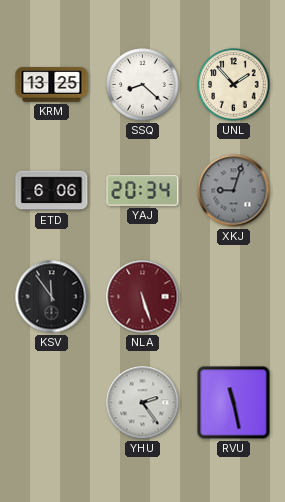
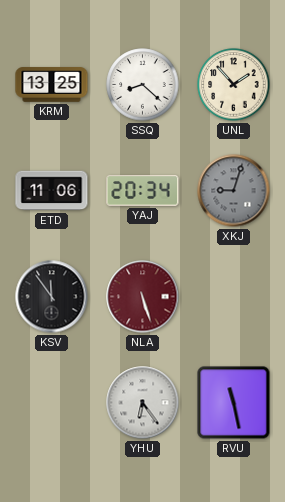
ETD: 6:06 -> 11:06
YHU: 2:24 -> 6:24
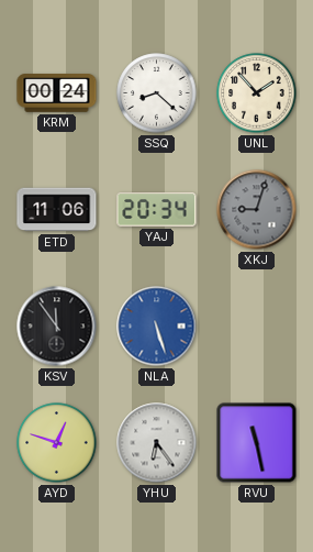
KRM: 13:25 -> 00:24
NLA dial: burgundy -> blue
AYD: none -> 12:48
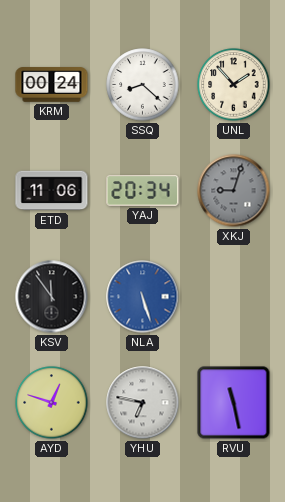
YHU: 6:24 -> 6:47
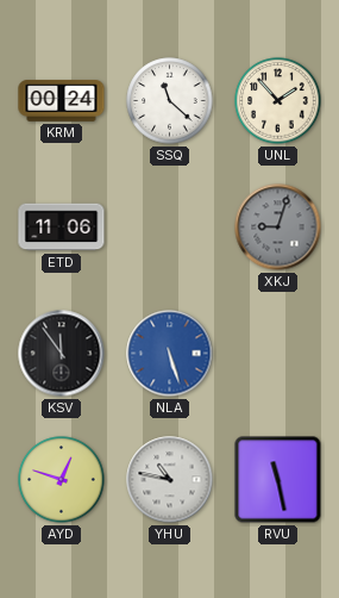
SSQ: 8:22 -> 11:22
YAJ: 20:34 -> none
YHU: 6:47 -> 10:47
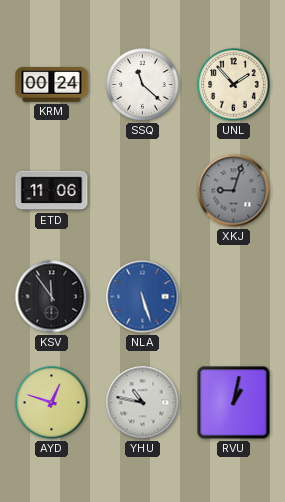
RVU: 11:28 -> 1:02
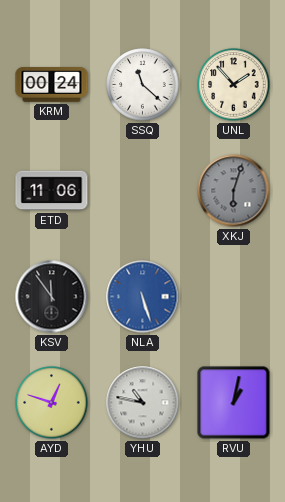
XKJ: 9:03 -> 6:03
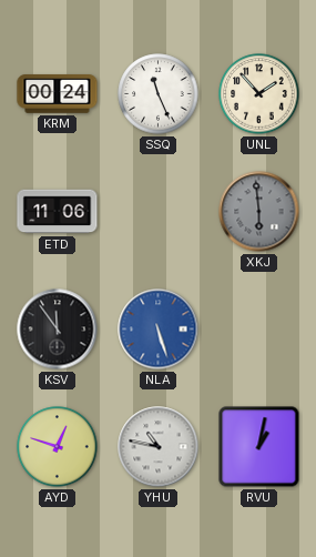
SSQ: 11:22 -> 11:26
XKJ: 6:03 -> 5:59
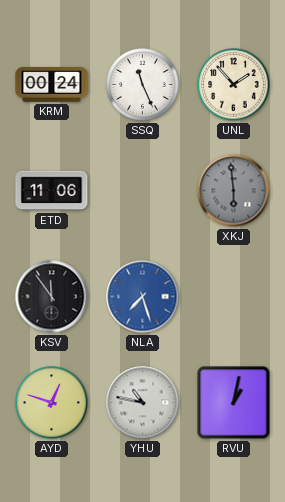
NLA: 5:27 -> 7:27
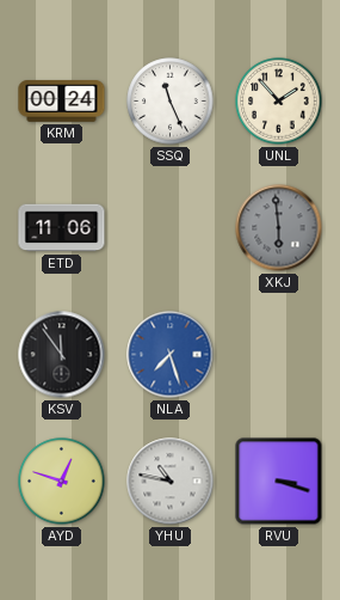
RVU: 1:02 -> 3:18
